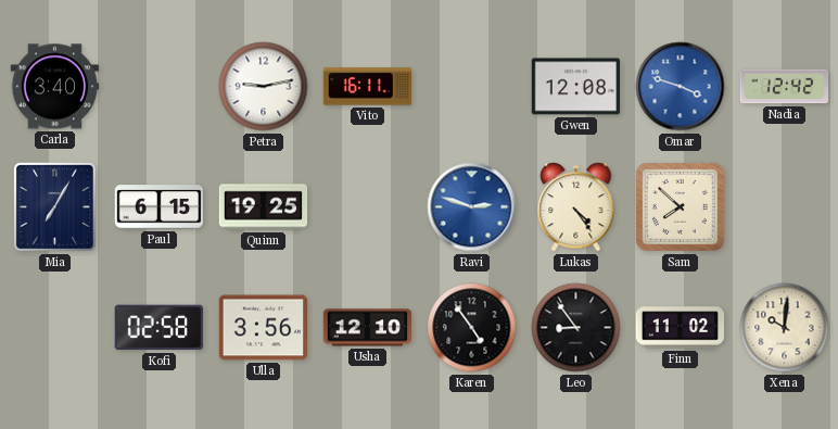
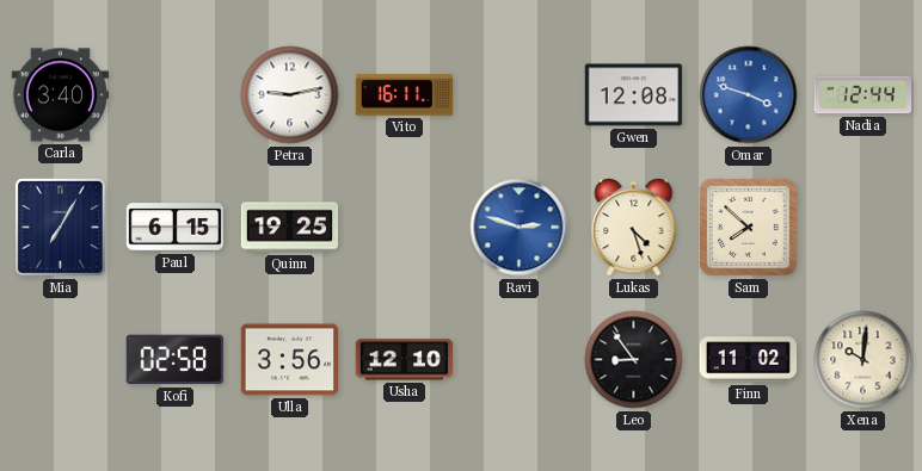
Nadia: 12:42 -> 12:44
Lukas: 4:24 -> 4:27
Karen: 4:54 -> none
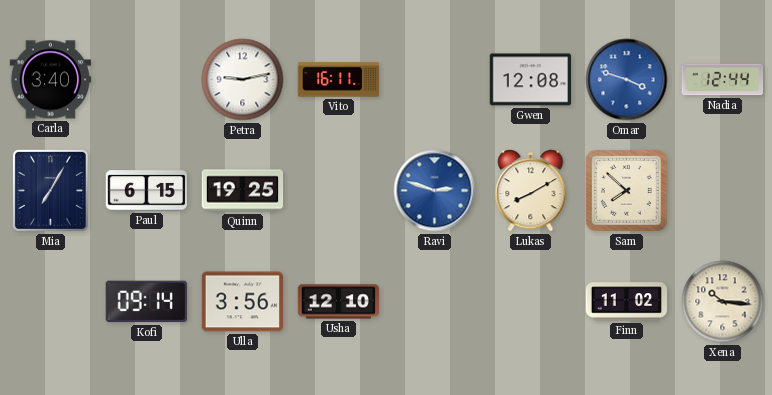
Lukas: 4:27 -> 8:10
Kofi: 02:58 -> 09:14
Leo: 8:54 -> none
Xena: 10:01 -> 10:16
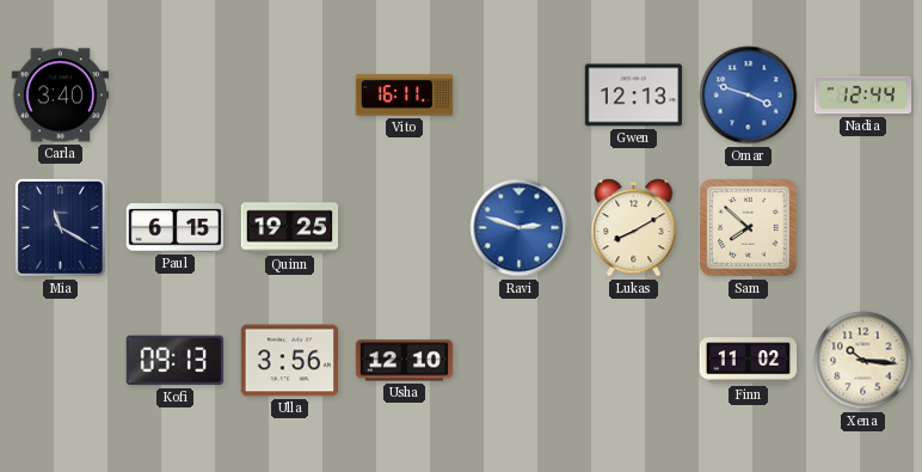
Petra: 9:13 -> none
Gwen: 12:08 -> 12:13
Mia: 7:05 -> 11:20
Kofi: 09:14 -> 09:13
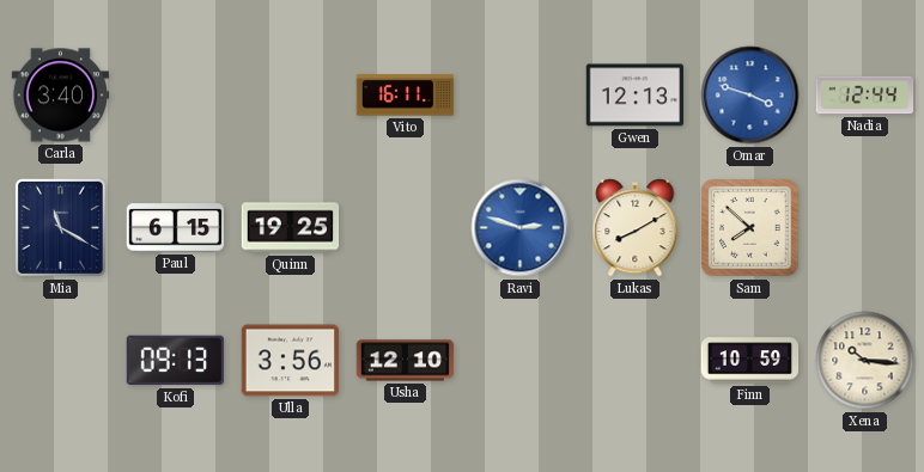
Finn: 11:02 -> 10:59
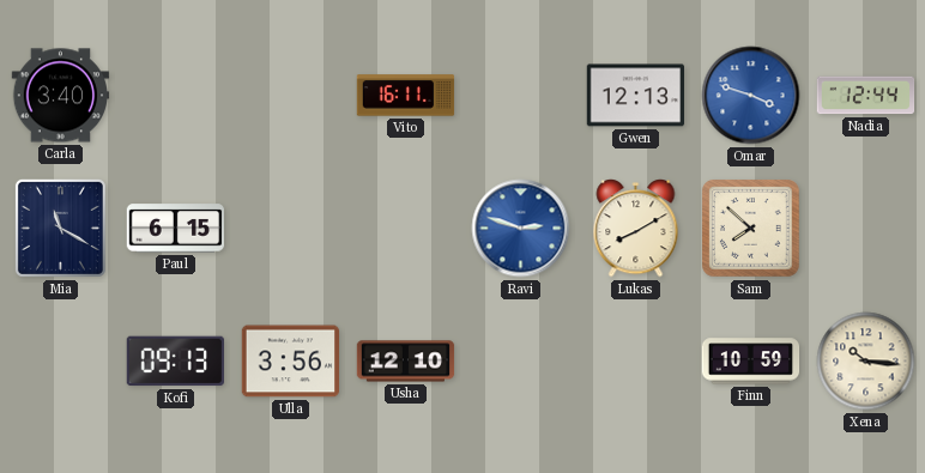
Quinn: 19:25 -> none
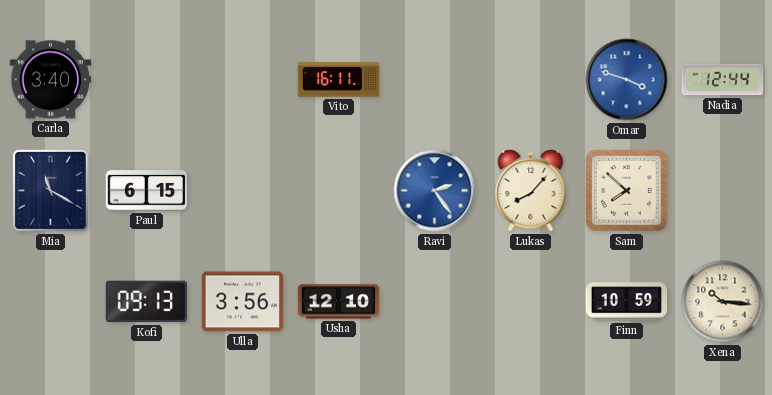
Gwen: 12:13 -> none
Ravi: 2:48 -> 2:24
Lukas: 8:10 -> 8:07
